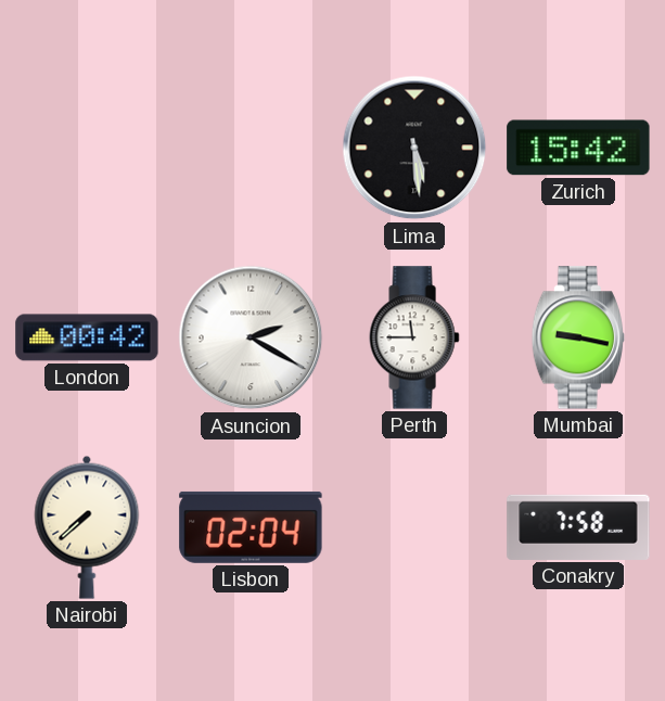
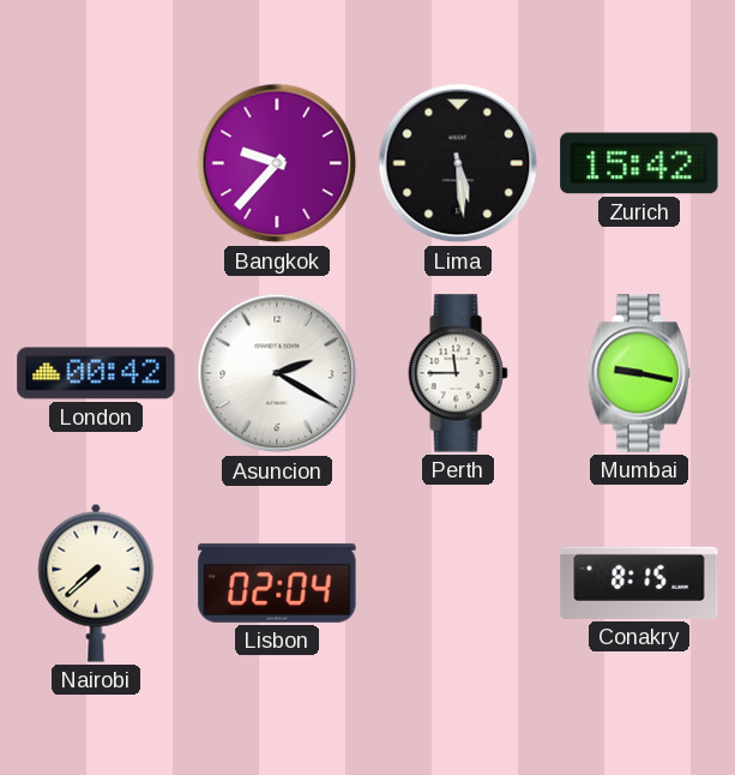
Bangkok: none -> 9:37
Conakry: 7:58 -> 8:15
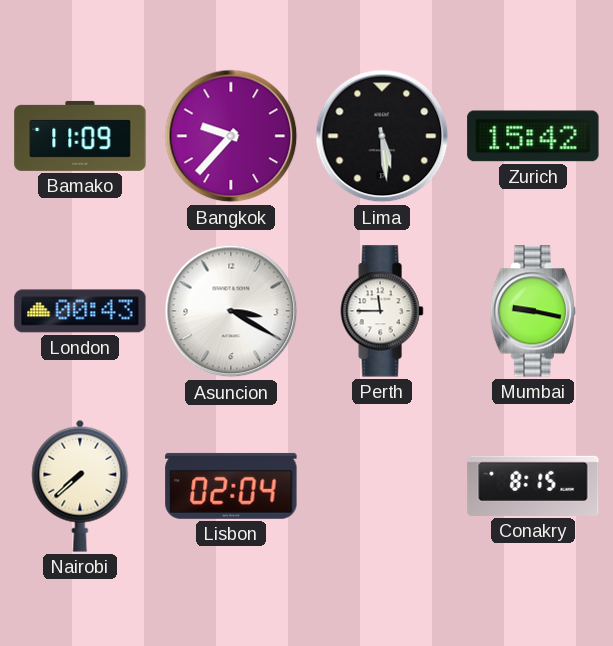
Bamako: none -> 11:09
London: 00:42 -> 00:43
Asuncion: 2:20 -> 3:20
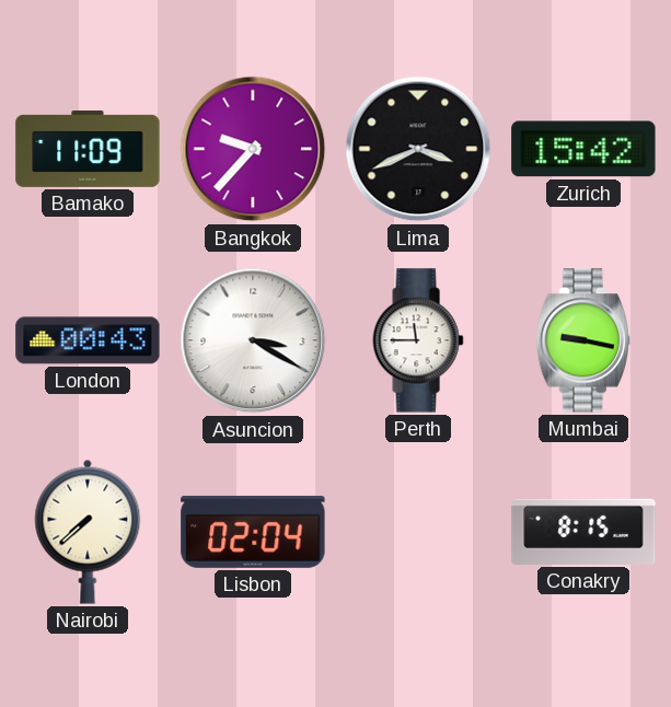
Lima: 5:29 -> 3:41
